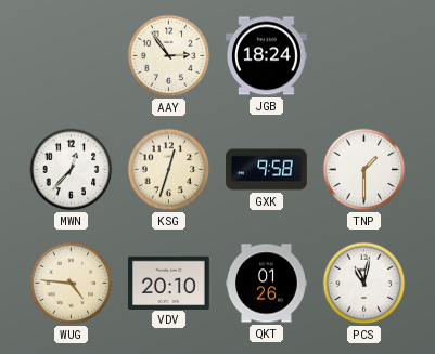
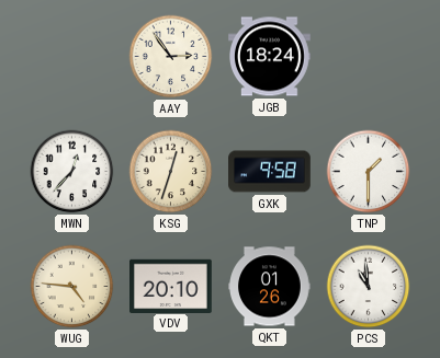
PCS: 11:02 -> 10:59
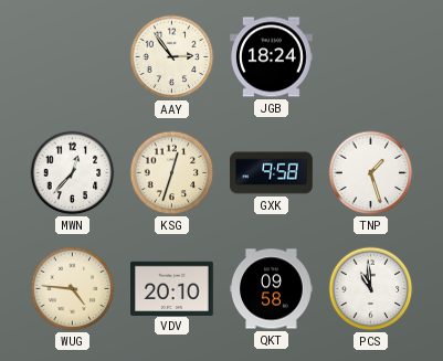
TNP: 1:30 -> 1:27
QKT: 01:26 -> 09:58
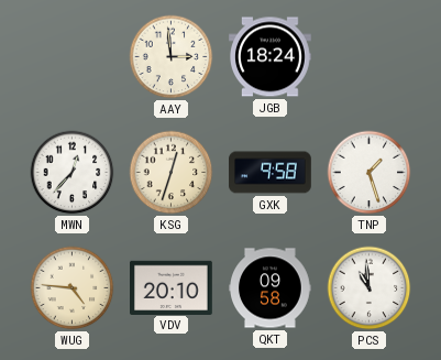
AAY: 2:54 -> 2:59
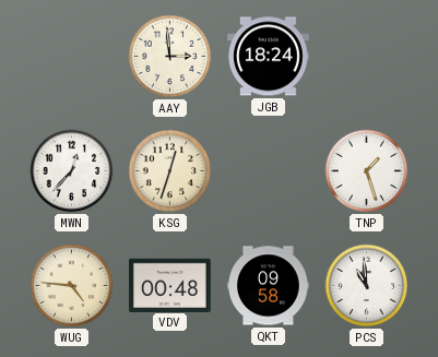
GXK: 9:58 -> none
VDV: 20:10 -> 00:48
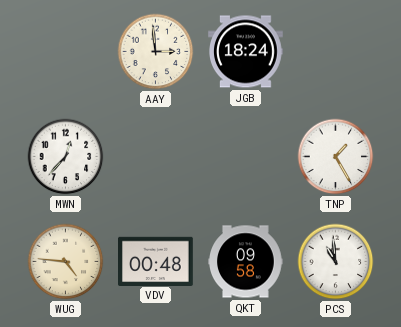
KSG: 12:33 -> none
TNP: 1:27 -> 1:25
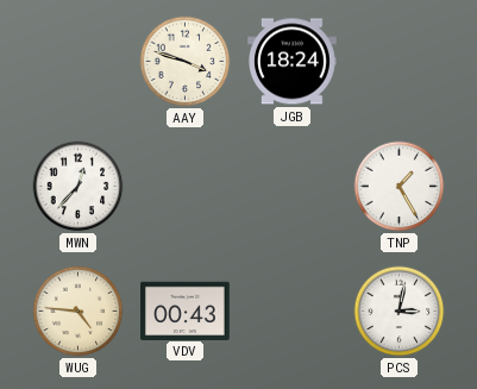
AAY: 2:59 -> 3:48
VDV: 00:48 -> 00:43
QKT: 09:58 -> none
PCS: 10:59 -> 3:02
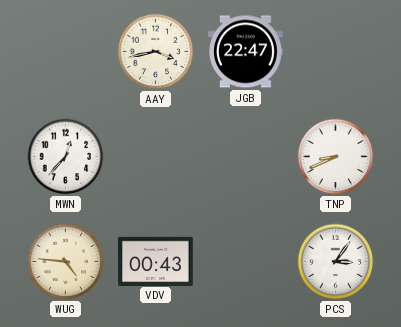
AAY: 3:48 -> 3:43
JGB: 18:24 -> 22:47
TNP: 1:25 -> 8:41
PCS: 3:02 -> 3:06
